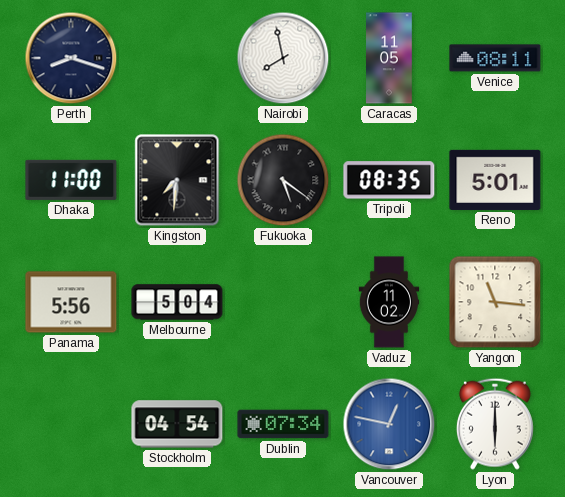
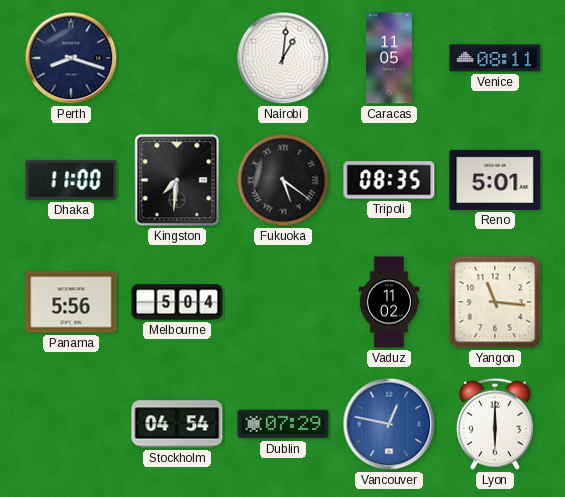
Nairobi: 7:58 -> 1:01
Dublin: 07:34 -> 07:29
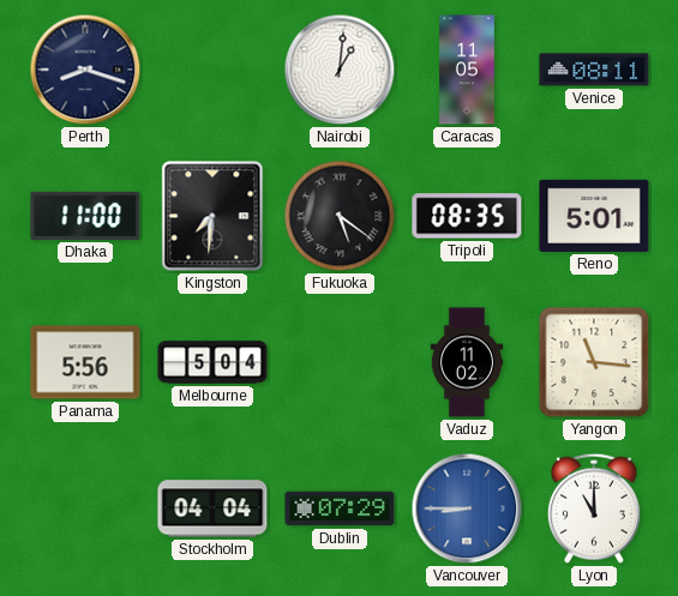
Stockholm: 04:54 -> 04:04
Vancouver: 12:47 -> 8:45
Lyon: 6:00 -> 11:00
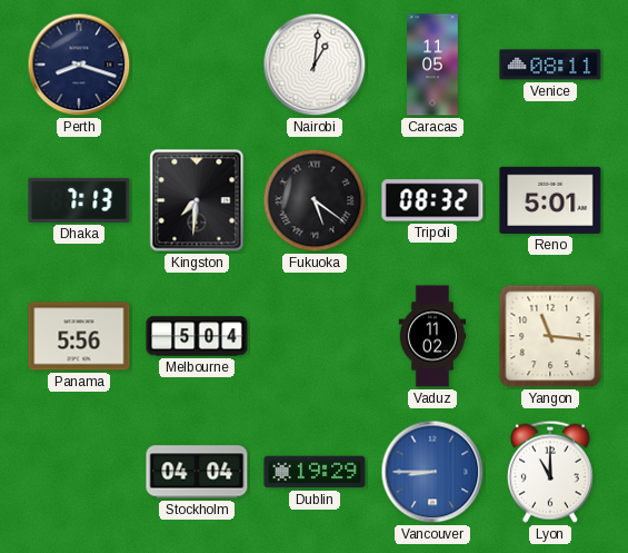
Dhaka: 11:00 -> 7:13
Tripoli: 08:35 -> 08:32
Dublin: 07:29 -> 19:29
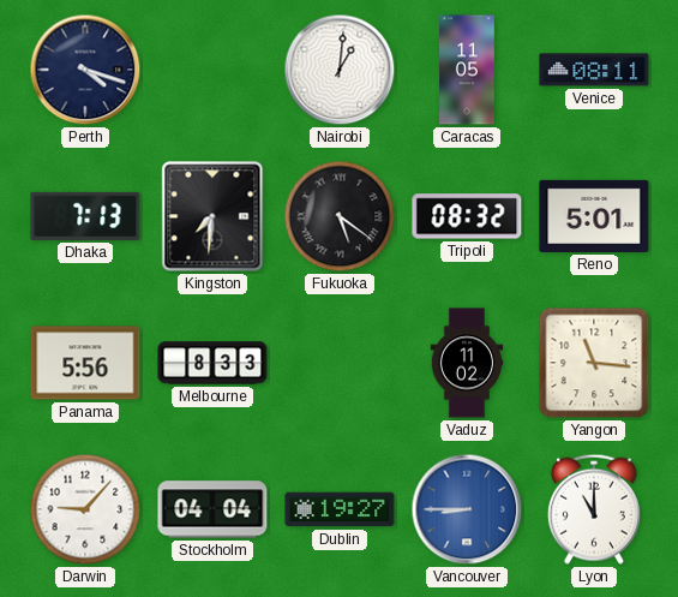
Perth: 8:18 -> 4:18
Melbourne: 5:04 -> 8:33
Darwin: none -> 9:07
Dublin: 19:29 -> 19:27
